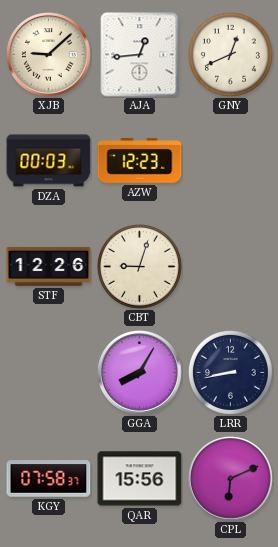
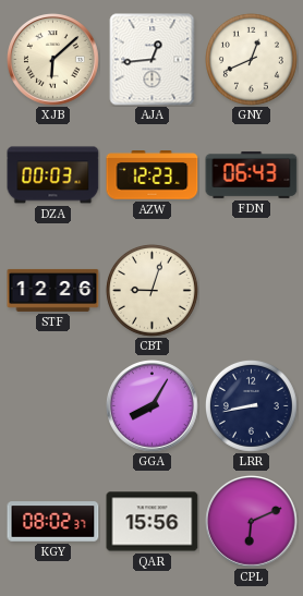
XJB: 9:08 -> 6:08
FDN: none -> 06:43
KGY: 07:58 -> 08:02
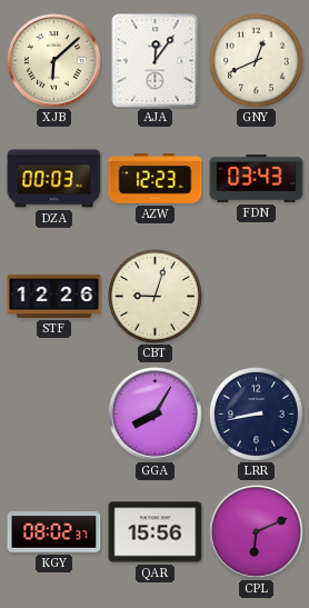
AJA: 12:44 -> 12:06
FDN: 06:43 -> 03:43
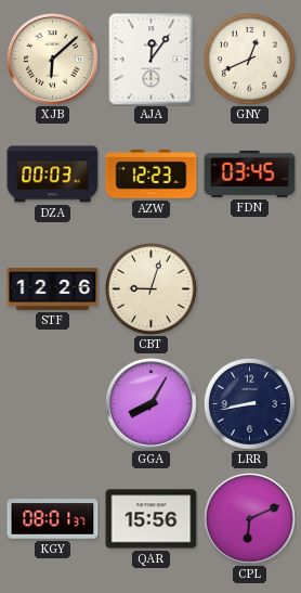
FDN: 03:43 -> 03:45
KGY: 08:02 -> 08:01
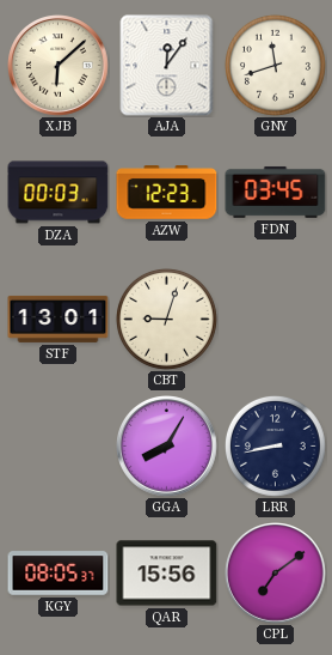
GNY: 12:41 -> 11:42
STF: 12:26 -> 13:01
KGY: 08:01 -> 08:05
CPL: 6:11 -> 7:09
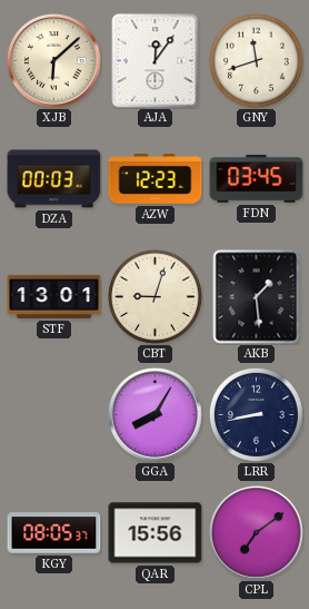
AKB: none -> 1:29
